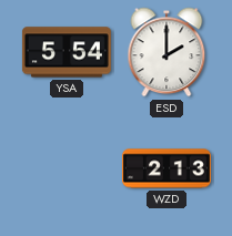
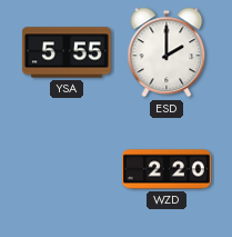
YSA: 5:54 -> 5:55
WZD: 2:13 -> 2:20
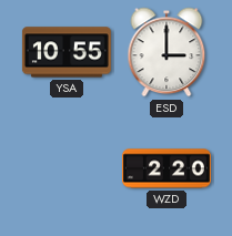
YSA: 5:55 -> 10:55
ESD: 2:00 -> 3:00
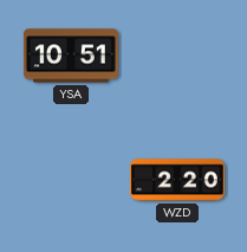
YSA: 10:55 -> 10:51
ESD: 3:00 -> none
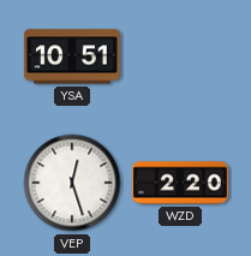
VEP: none -> 12:27
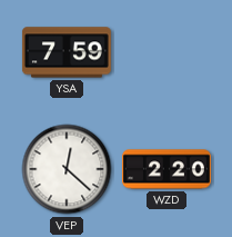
YSA: 10:51 -> 7:59
VEP: 12:27 -> 12:22
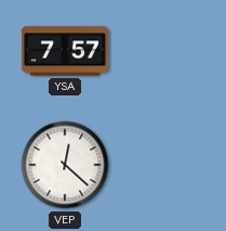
YSA: 7:59 -> 7:57
WZD: 2:20 -> none
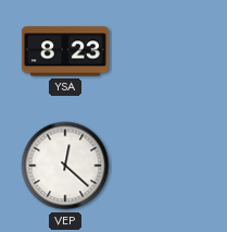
YSA: 7:57 -> 8:23
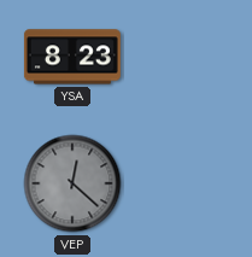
VEP dial: white -> grey
